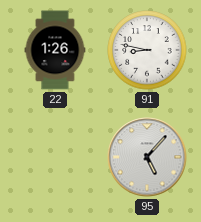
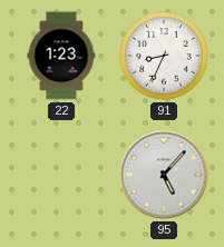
22: 1:26 -> 1:23
91: 8:47 -> 8:34
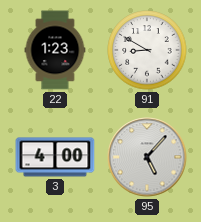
91: 8:34 -> 8:50
3: none -> 4:00
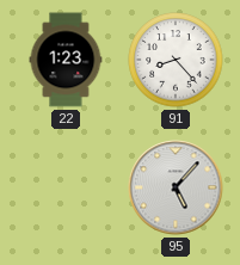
91: 8:50 -> 8:23
3: 4:00 -> none
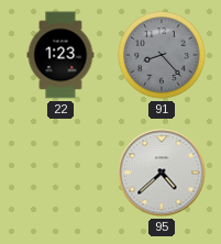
91 dial: white -> grey
95: 5:07 -> 4:38
